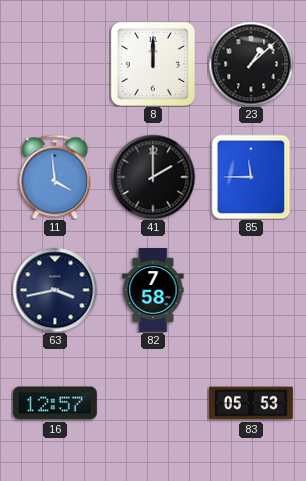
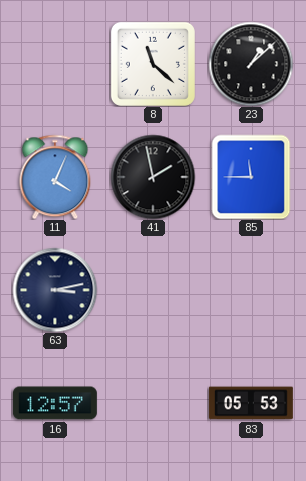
8: 12:00 -> 11:22
11: 3:59 -> 4:04
41: 2:00 -> 1:58
63: 3:43 -> 3:13
82: 7:58 -> none
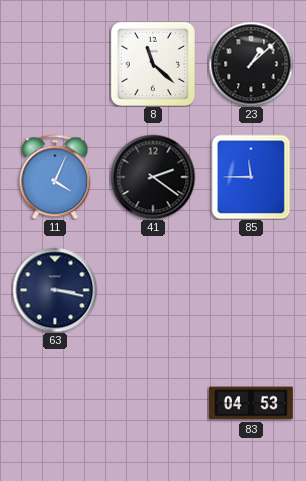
41: 1:58 -> 2:21
63: 3:13 -> 3:17
16: 12:57 -> none
83: 05:53 -> 04:53
